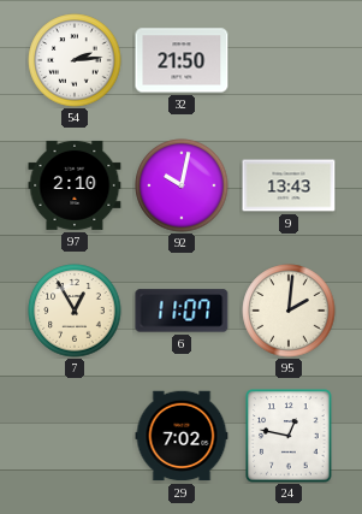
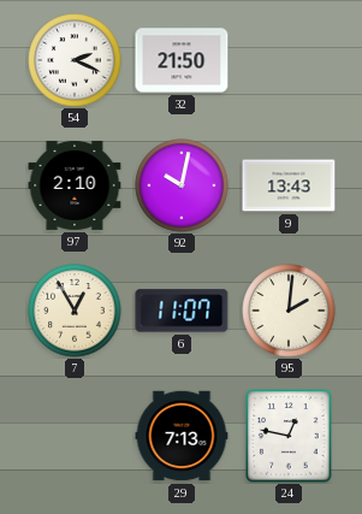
54: 2:14 -> 2:19
29: 7:02 -> 7:13
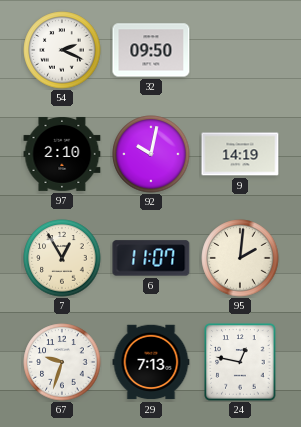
32: 21:50 -> 09:50
9: 13:43 -> 14:19
67: none -> 9:33
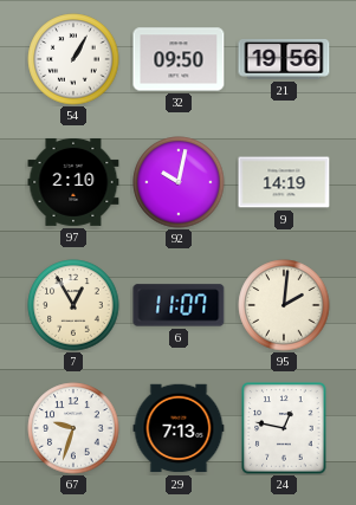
54: 2:19 -> 1:05
21: none -> 19:56
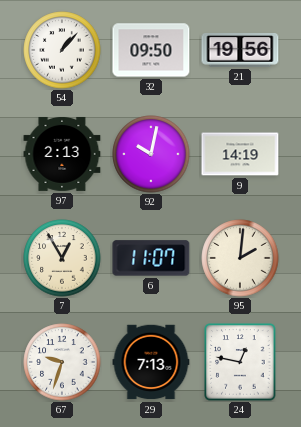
54: 1:05 -> 1:07
97: 2:10 -> 2:13
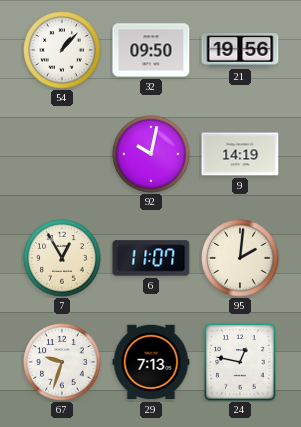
97: 2:13 -> none
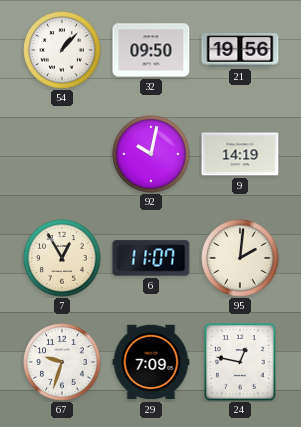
29: 7:13 -> 7:09
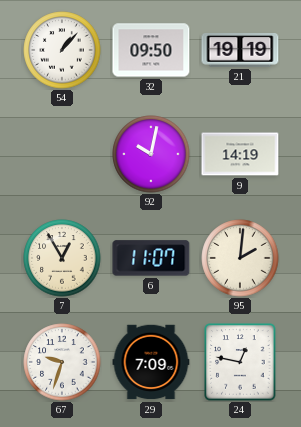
21: 19:56 -> 19:19
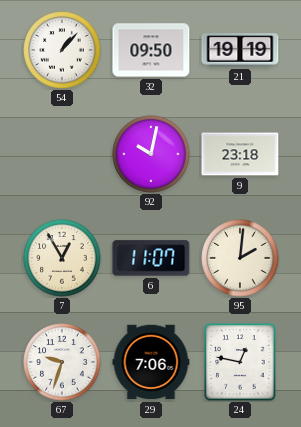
9: 14:19 -> 23:18
29: 7:09 -> 7:06
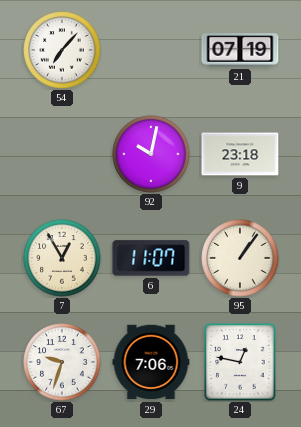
54: 1:07 -> 7:07
32: 09:50 -> none
21: 19:19 -> 07:19
95: 2:01 -> 1:06
